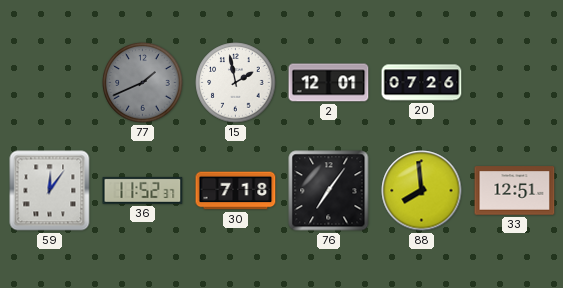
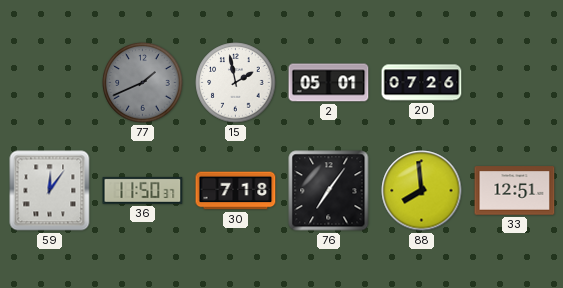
2: 12:01 -> 05:01
36: 11:52 -> 11:50
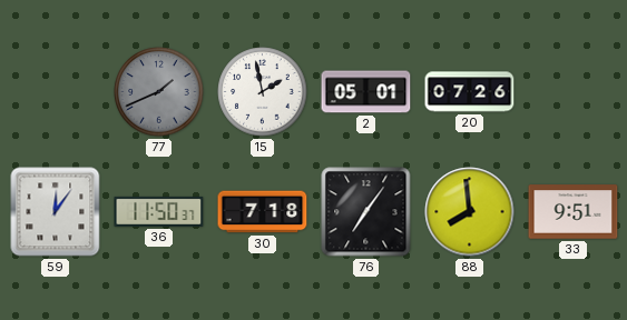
33: 12:51 -> 9:51
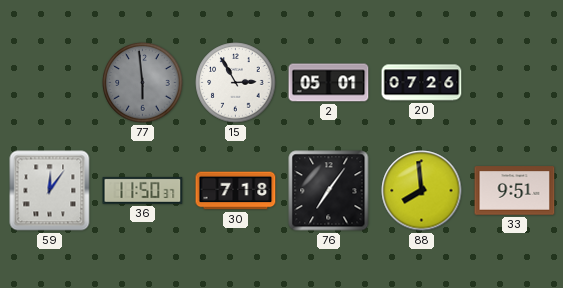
77: 1:41 -> 5:59
15: 1:58 -> 2:55
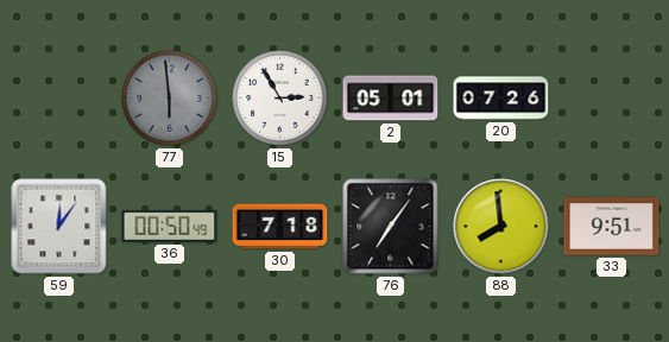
36: 11:50 -> 00:50
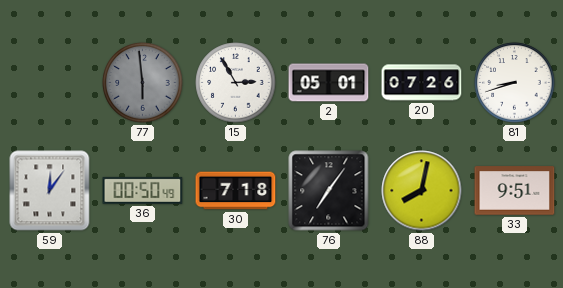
81: none -> 8:42
88: 7:59 -> 8:02
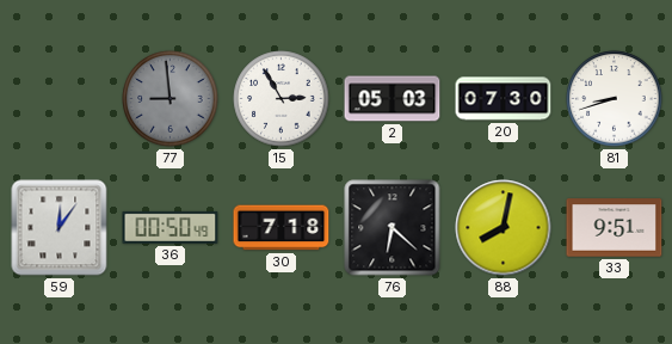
77: 5:59 -> 8:59
2: 05:01 -> 05:03
20: 07:26 -> 07:30
76: 7:06 -> 6:22
